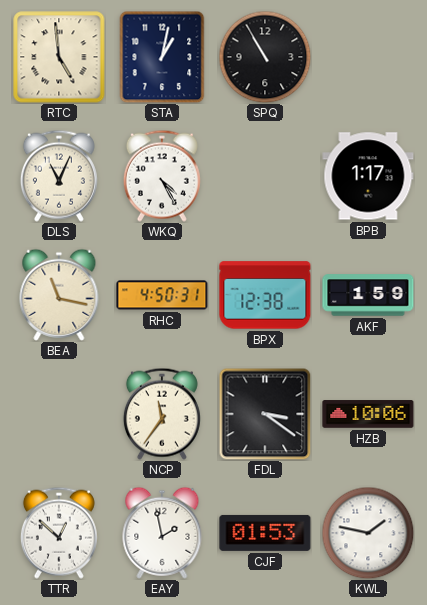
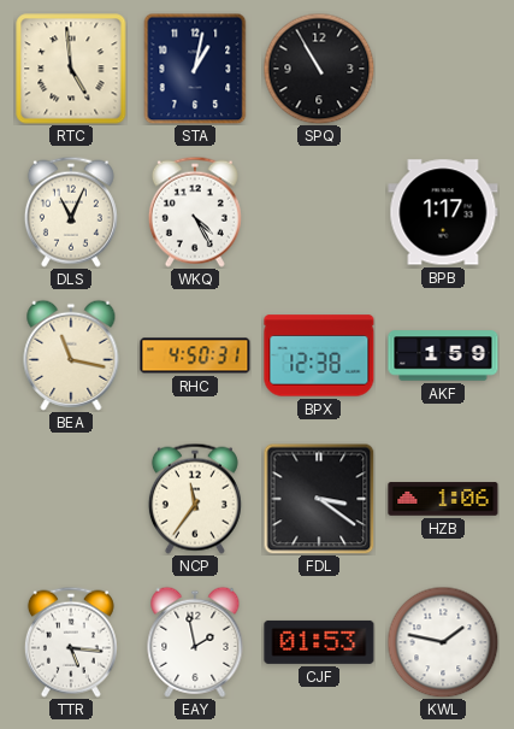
HZB: 10:06 -> 1:06
TTR: 12:52 -> 5:16
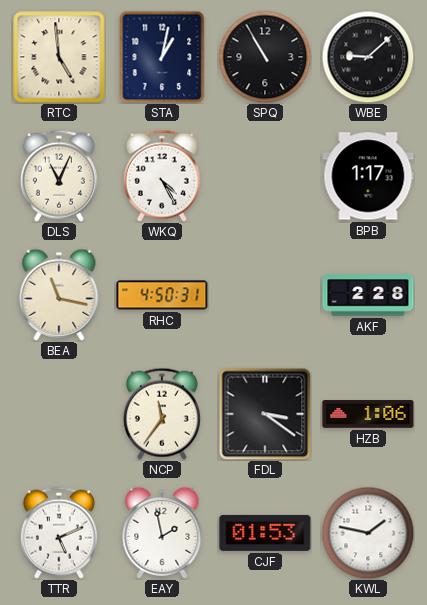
WBE: none -> 9:08
BPX: 12:38 -> none
AKF: 1:59 -> 2:28
TTR: 5:16 -> 5:11
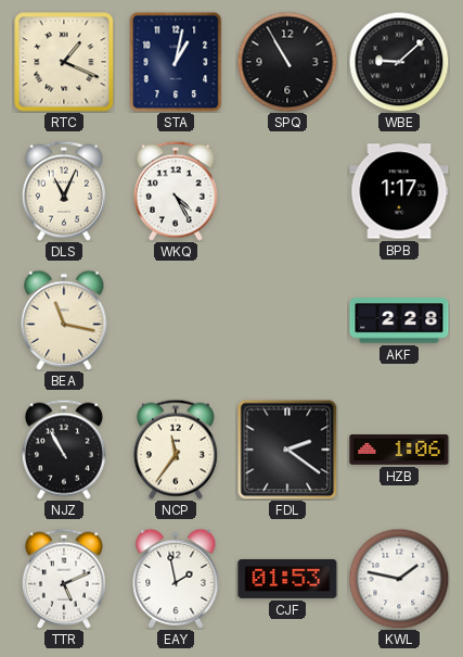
RTC: 4:59 -> 1:19
RHC: 4:50 -> none
NJZ: none -> 10:55
FDL: 3:21 -> 2:21
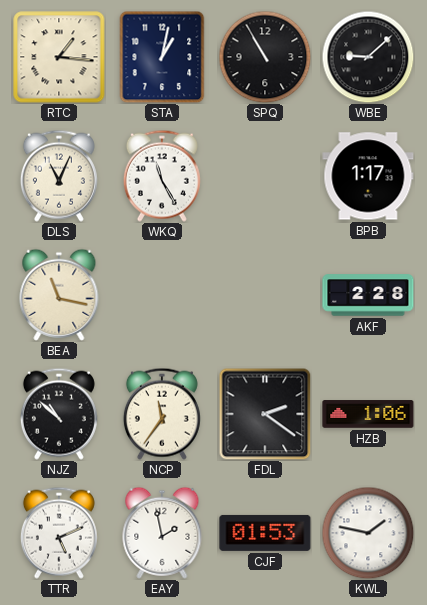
RTC: 1:19 -> 1:16
WKQ: 4:25 -> 11:25
NJZ: 10:55 -> 10:52
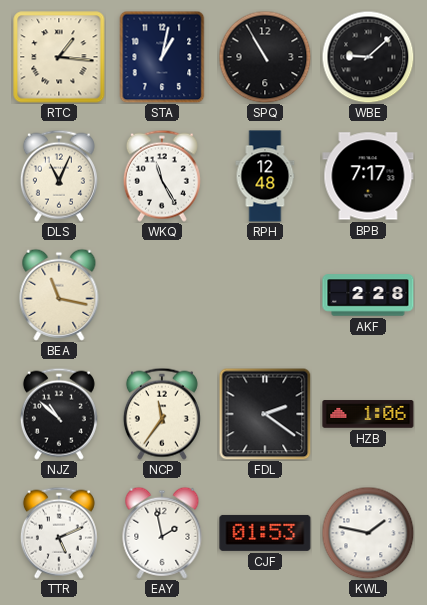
RPH: none -> 12:48
BPB: 1:17 -> 7:17
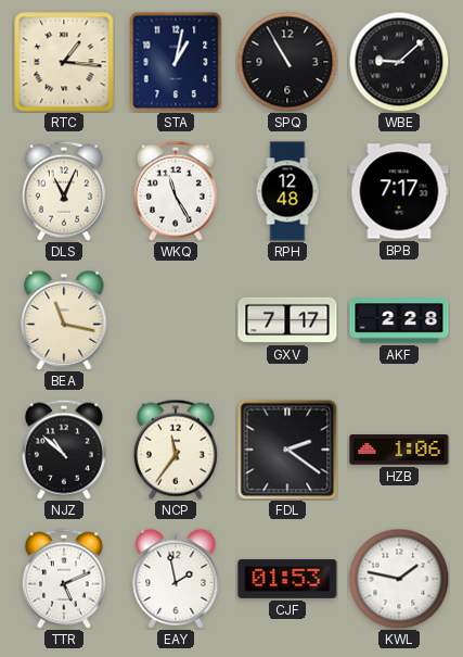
GXV: none -> 7:17
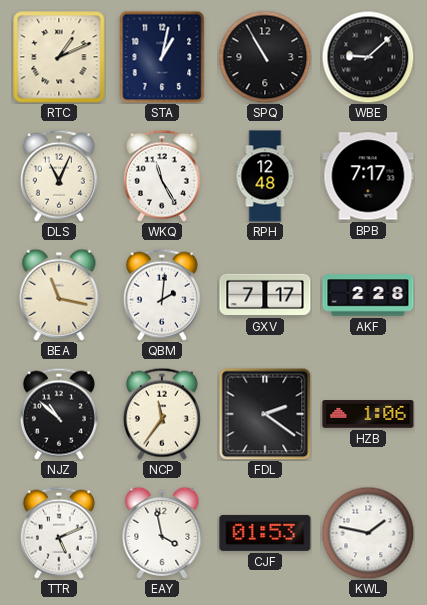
RTC: 1:16 -> 1:11
QBM: none -> 2:01
EAY: 1:58 -> 3:58
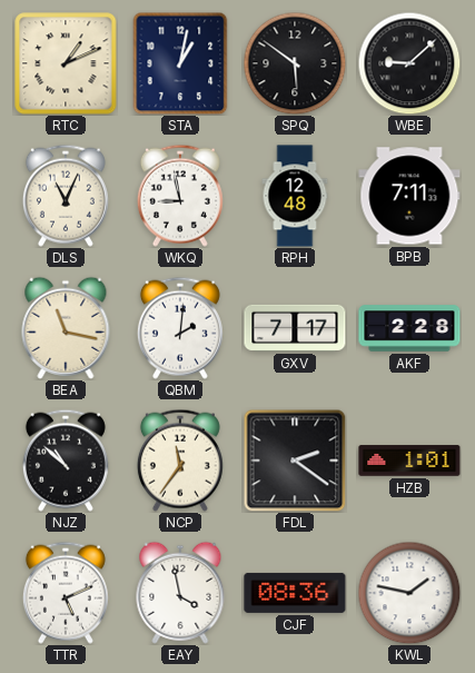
SPQ: 10:55 -> 5:51
WKQ: 11:25 -> 8:58
BPB: 7:17 -> 7:11
HZB: 1:06 -> 1:01
CJF: 01:53 -> 08:36
